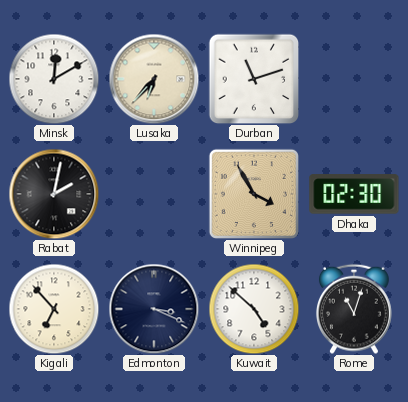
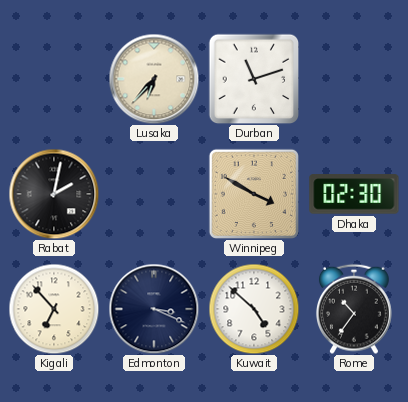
Minsk: 12:10 -> none
Winnipeg: 3:55 -> 3:50
Rome: 11:03 -> 10:36
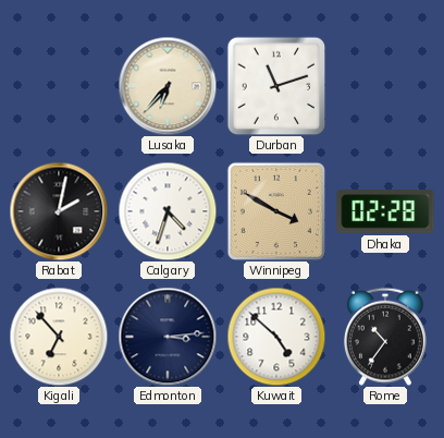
Calgary: none -> 4:33
Dhaka: 02:30 -> 02:28
Edmonton: 3:19 -> 3:14
